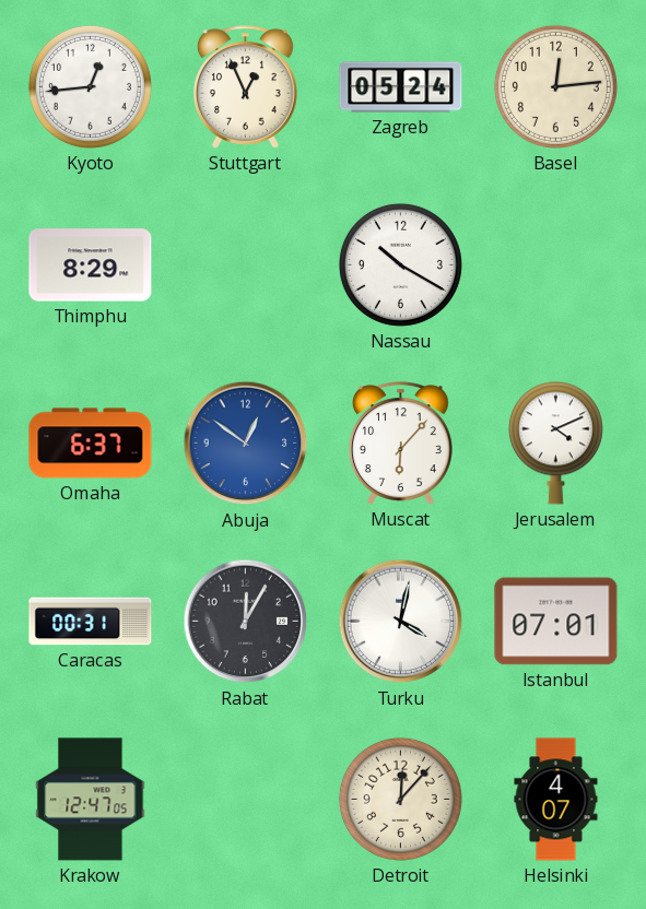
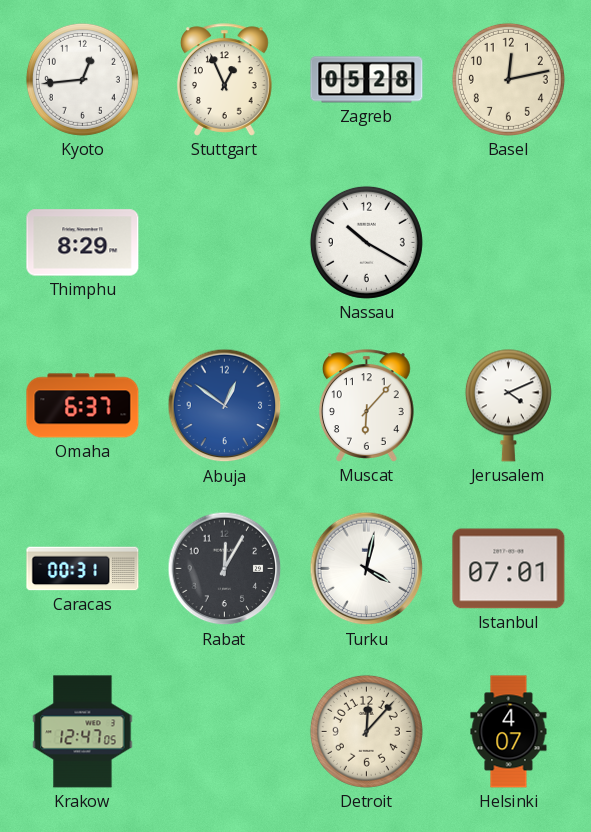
Zagreb: 05:24 -> 05:28
Basel: 12:14 -> 12:13
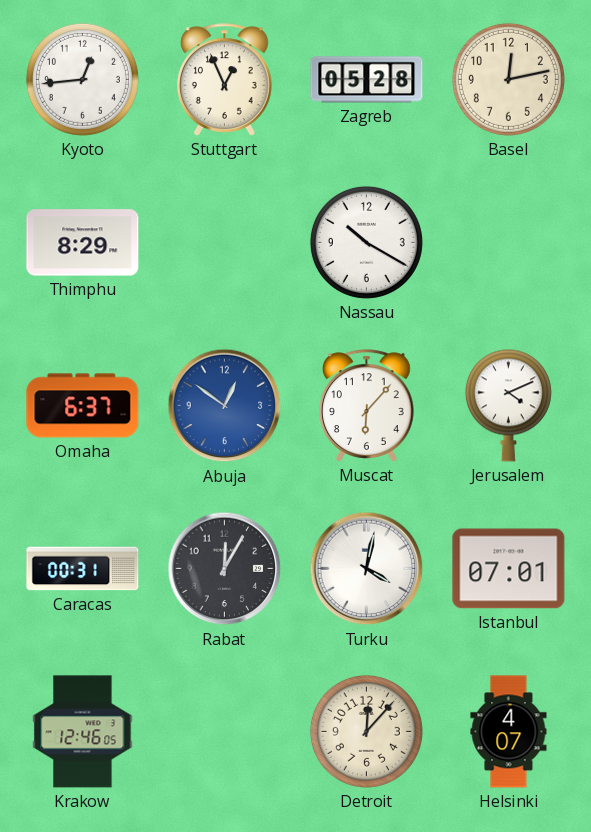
Krakow: 12:47 -> 12:46
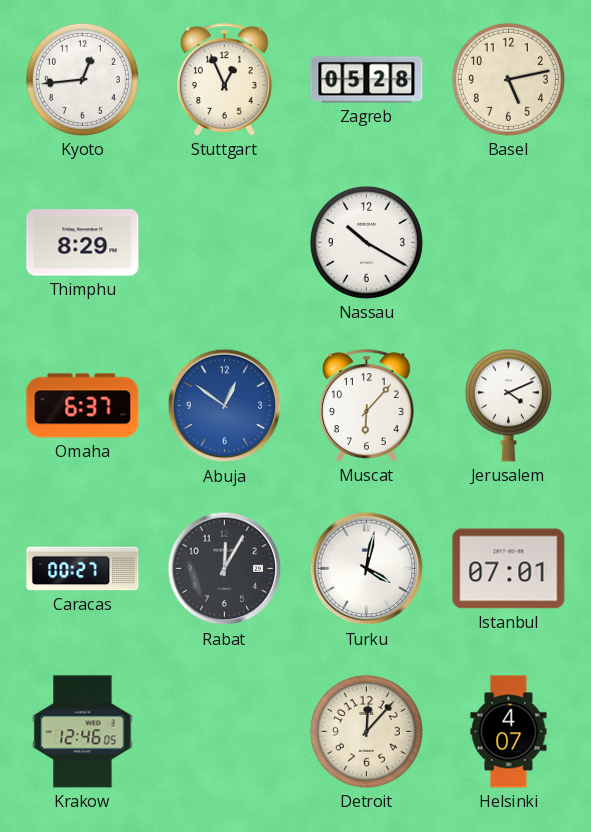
Basel: 12:13 -> 5:13
Caracas: 00:31 -> 00:27
